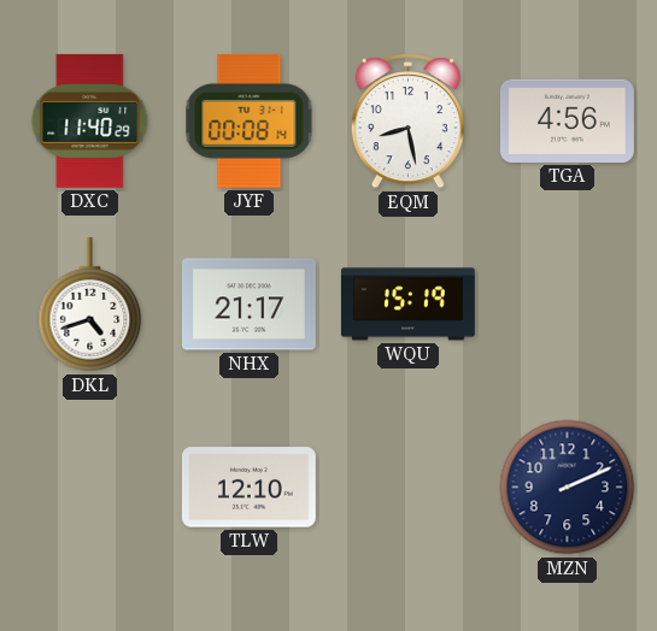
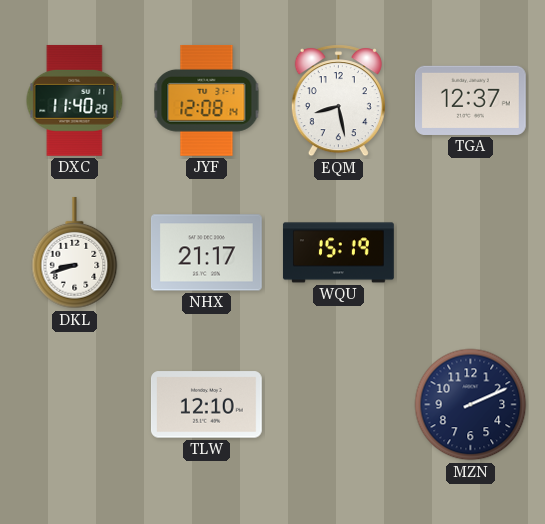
JYF: 00:08 -> 12:08
TGA: 4:56 -> 12:37
DKL: 4:42 -> 8:42
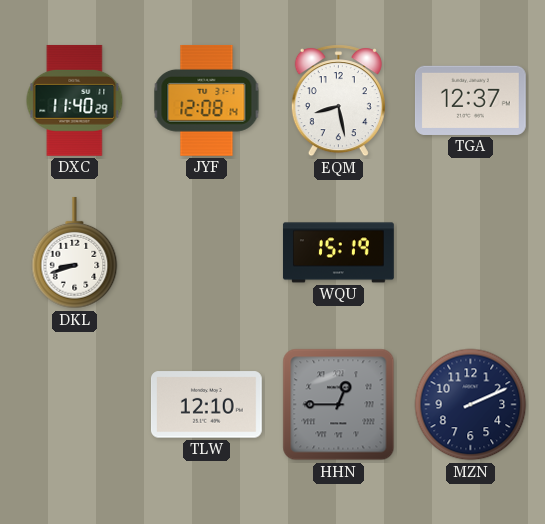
NHX: 21:17 -> none
HHN: none -> 12:45
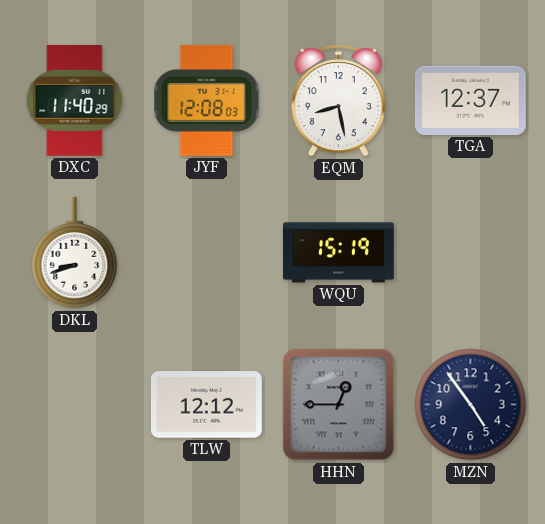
JYF: 12:08:14 -> 12:08:03
TLW: 12:10 -> 12:12
MZN: 2:11 -> 4:54
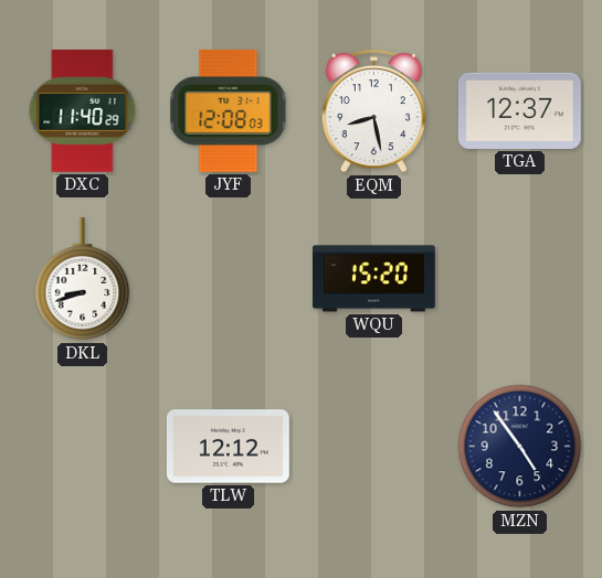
WQU: 15:19 -> 15:20
HHN: 12:45 -> none
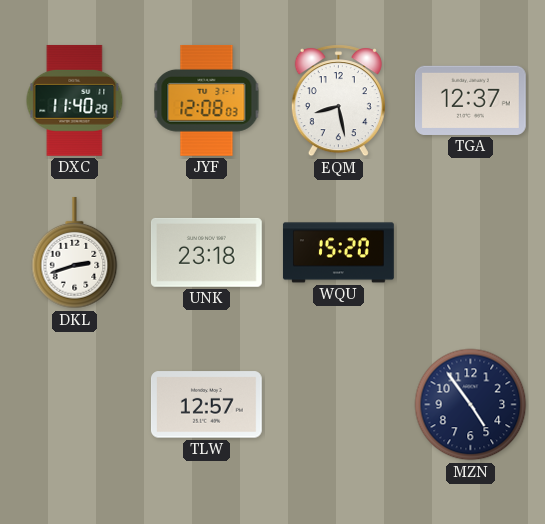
DKL: 8:42 -> 2:42
UNK: none -> 23:18
TLW: 12:12 -> 12:57
